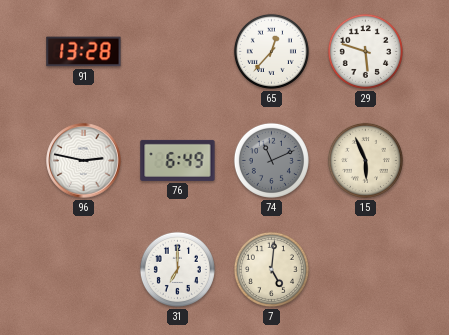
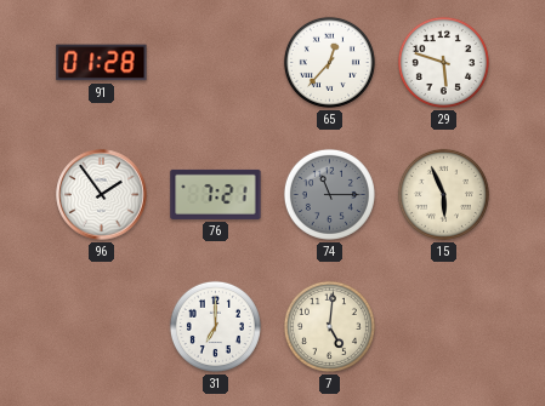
91: 13:28 -> 01:28
96: 2:47 -> 1:54
76: 6:49 -> 7:21
74: 11:11 -> 11:15
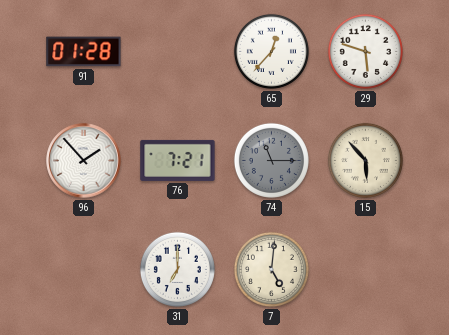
96: 1:54 -> 1:53
15: 5:56 -> 5:53
